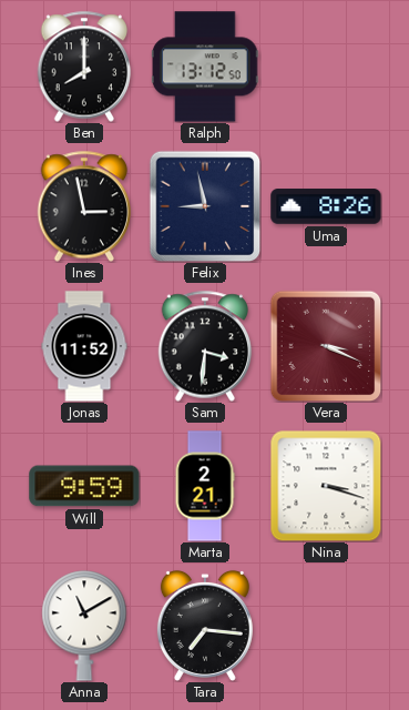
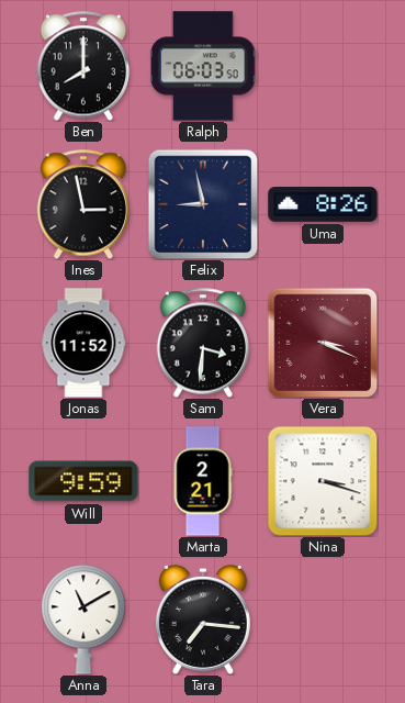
Ralph: 13:12 -> 06:03
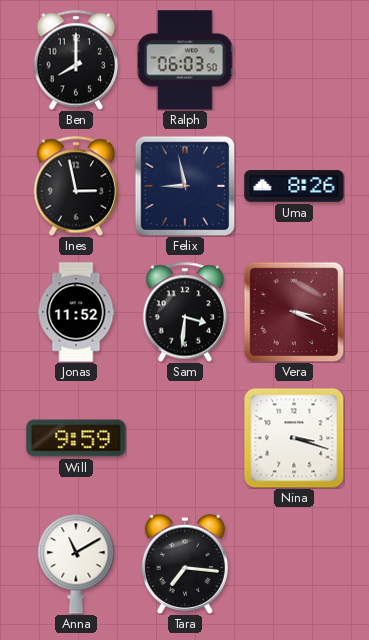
Marta: 2:21 -> none
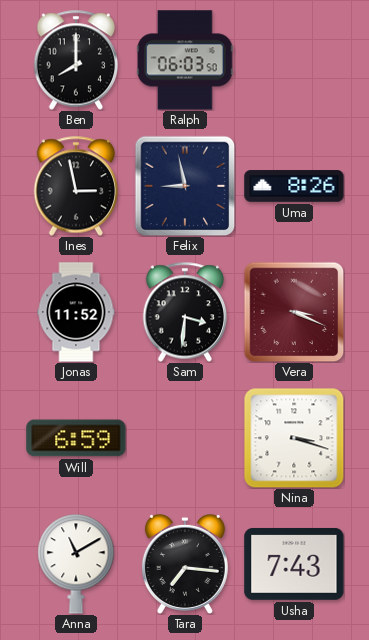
Will: 9:59 -> 6:59
Usha: none -> 7:43
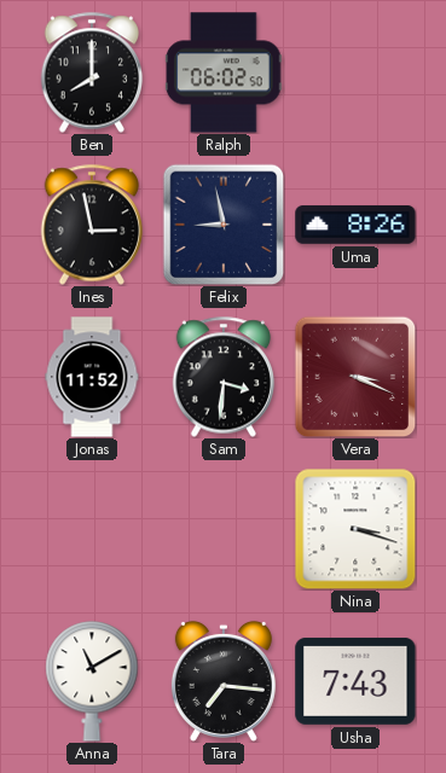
Ralph: 06:03 -> 06:02
Will: 6:59 -> none
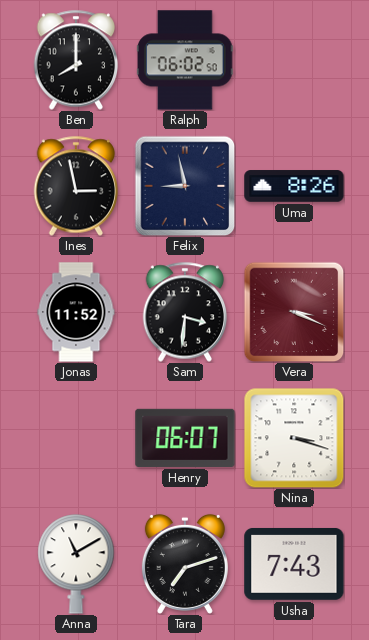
Henry: none -> 06:07
Tara: 7:16 -> 7:12
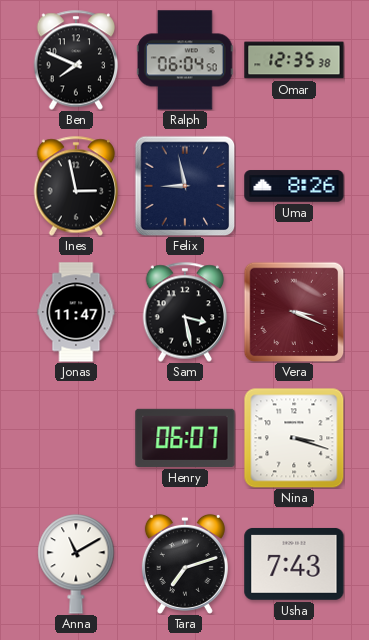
Ben: 8:00 -> 7:49
Ralph: 06:02 -> 06:04
Omar: none -> 12:35
Jonas: 11:52 -> 11:47
Sam: 3:31 -> 3:28
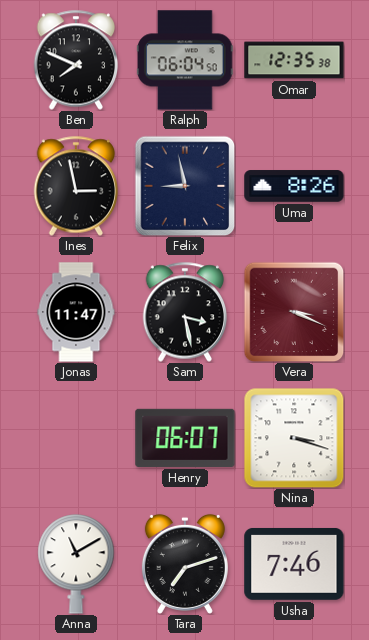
Usha: 7:43 -> 7:46
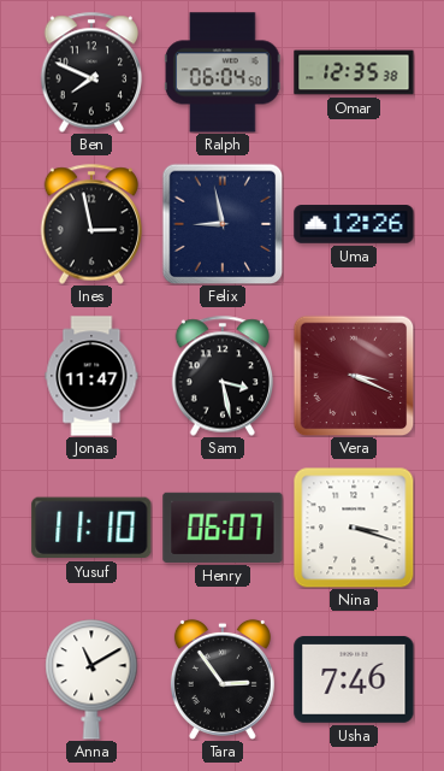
Uma: 8:26 -> 12:26
Yusuf: none -> 11:10
Tara: 7:12 -> 2:54
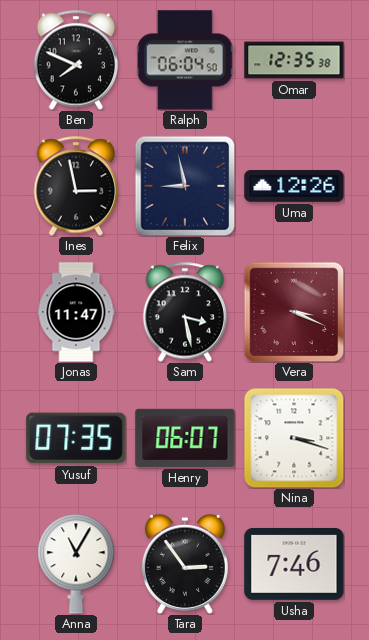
Yusuf: 11:10 -> 07:35
Anna: 11:10 -> 11:05
